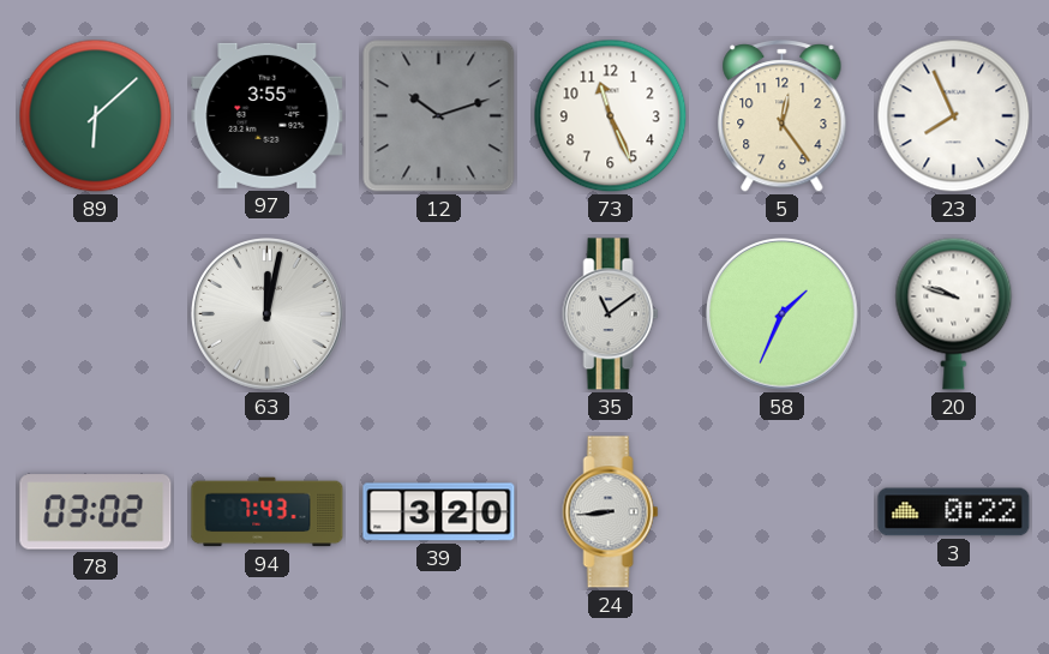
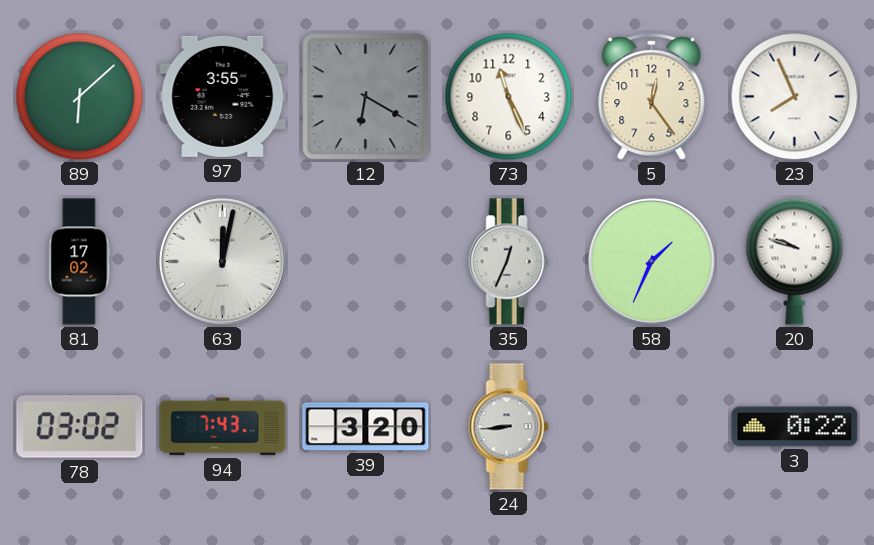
12: 10:12 -> 6:20
81: none -> 17:02
35: 11:09 -> 12:34
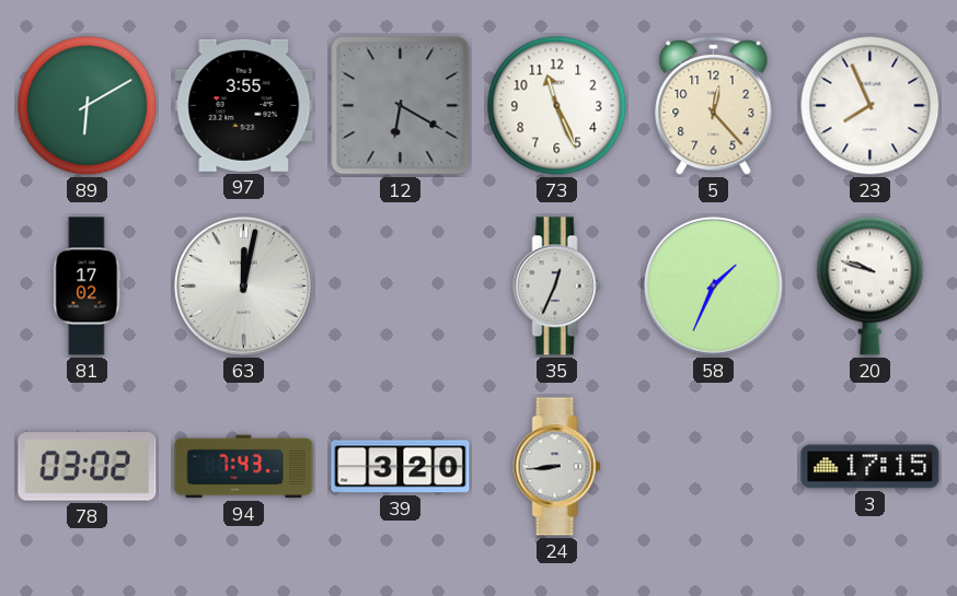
89: 6:08 -> 6:10
5: 12:24 -> 12:23
3: 0:22 -> 17:15
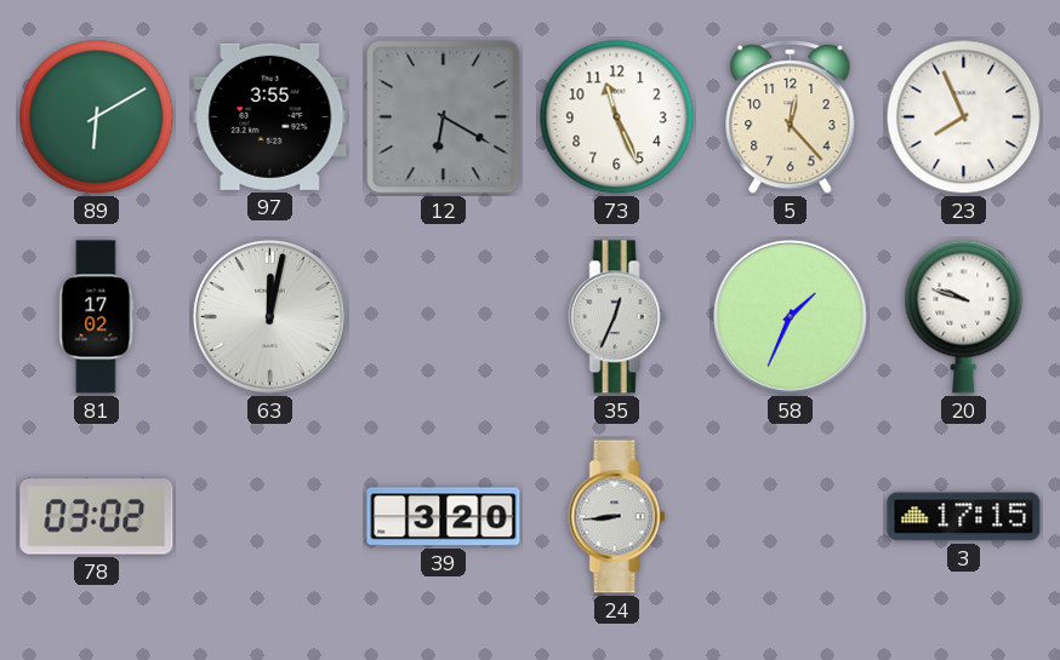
94: 7:43 -> none
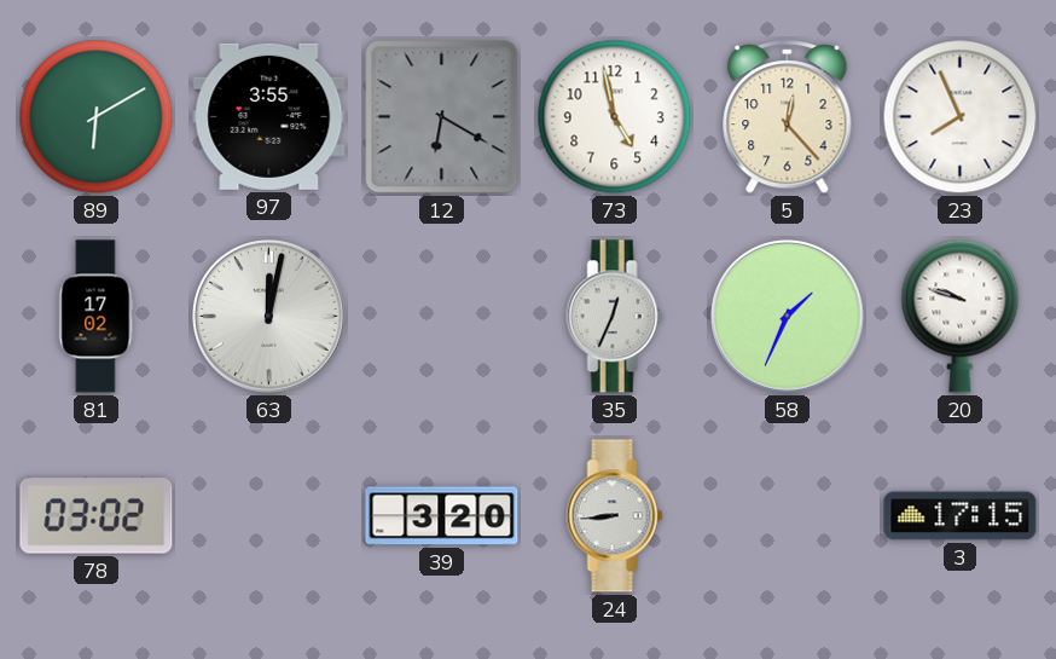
73: 11:26 -> 4:58
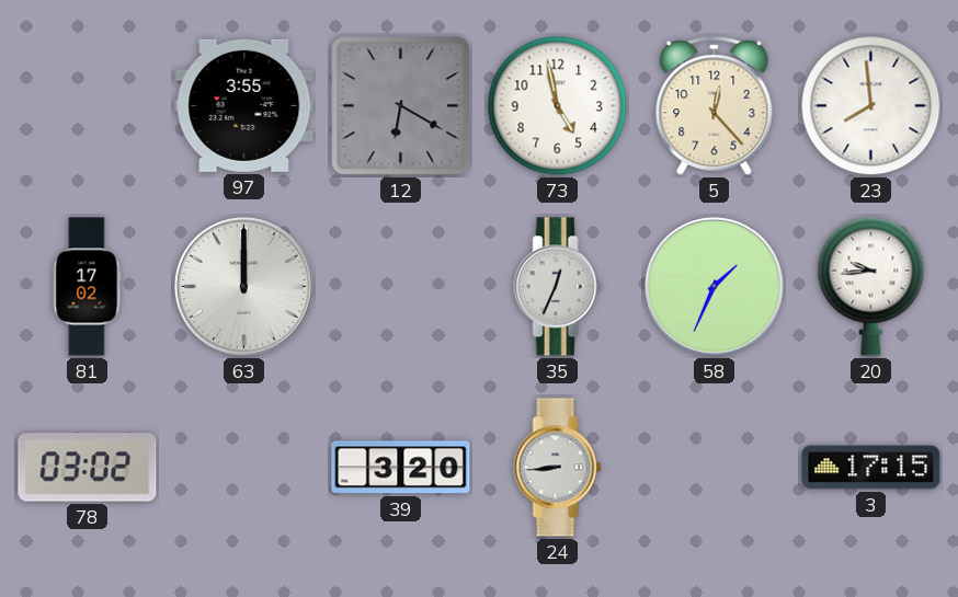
89: 6:10 -> none
23: 7:56 -> 7:59
63: 12:02 -> 12:00
20: 9:48 -> 9:44
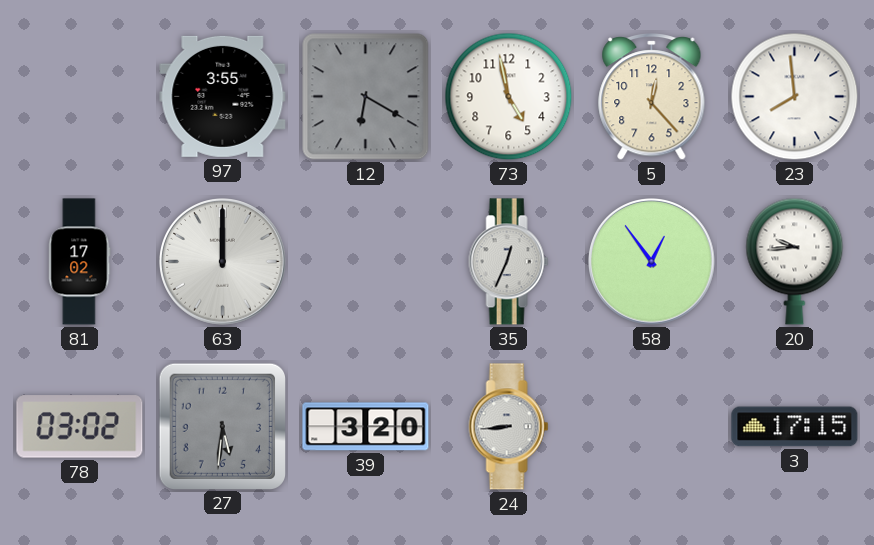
58: 1:34 -> 12:54
27: none -> 5:31
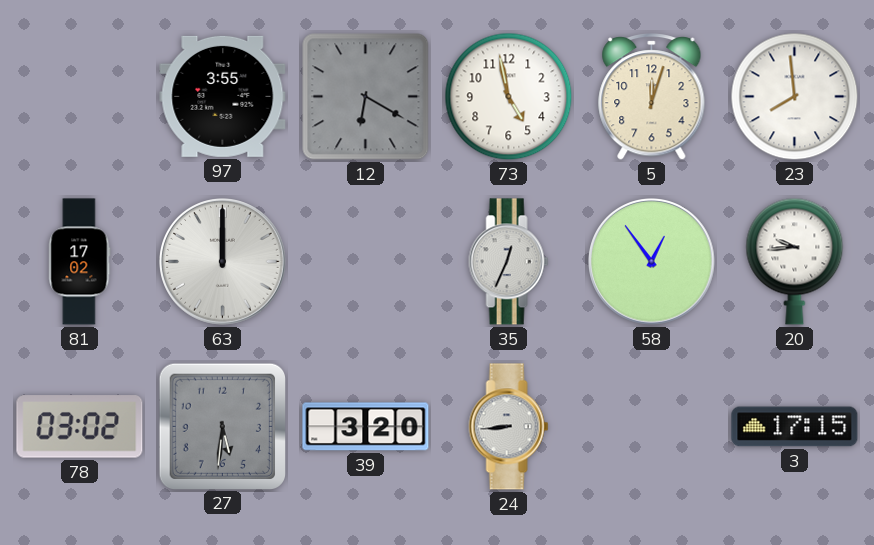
5: 12:23 -> 12:03
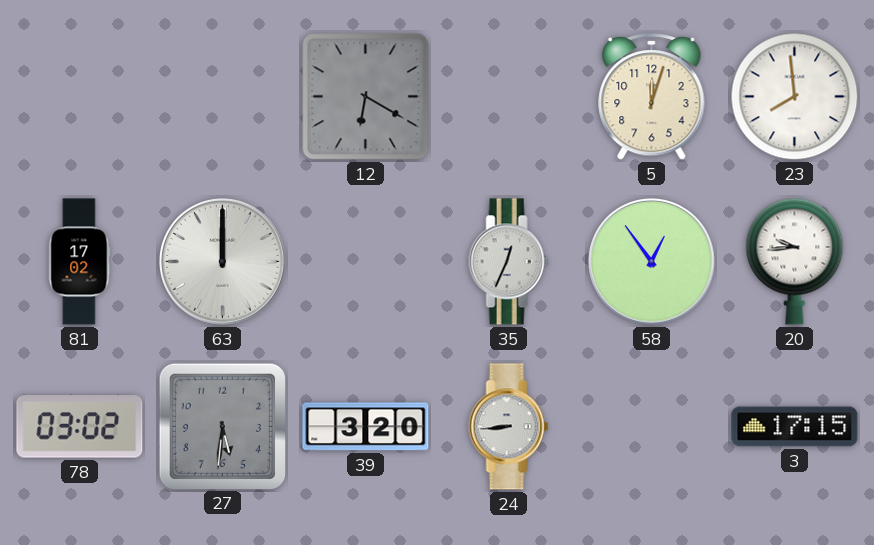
97: 3:55 -> none
73: 4:58 -> none
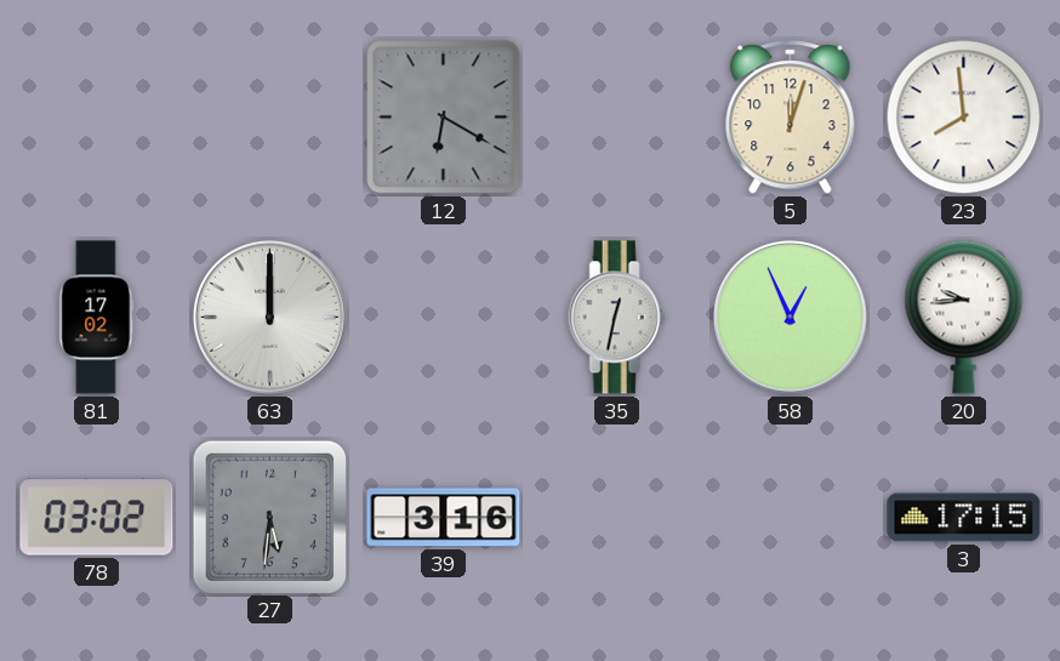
35: 12:34 -> 12:32
58: 12:54 -> 12:56
39: 3:20 -> 3:16
24: 8:44 -> none
